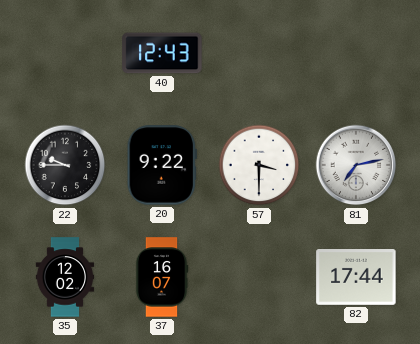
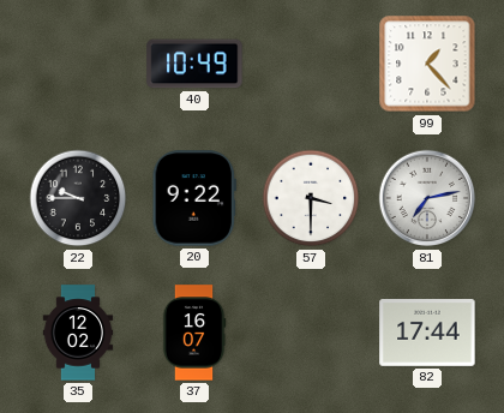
40: 12:43 -> 10:49
99: none -> 1:23
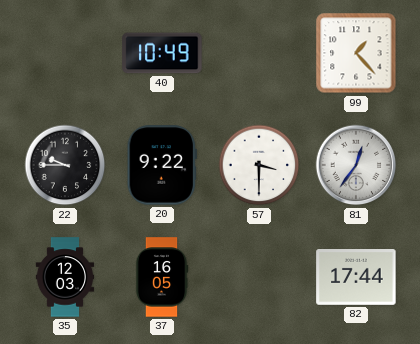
81: 7:13 -> 12:36
35: 12:02 -> 12:03
37: 16:07 -> 16:05
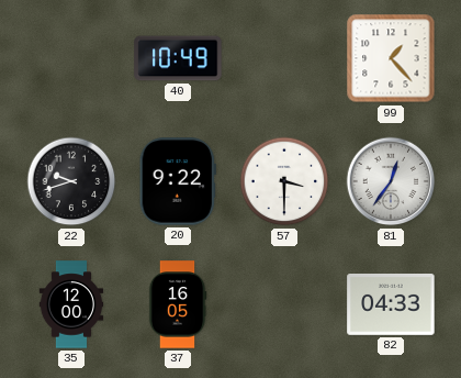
22: 9:45 -> 9:42
35: 12:03 -> 12:00
82: 17:44 -> 04:33
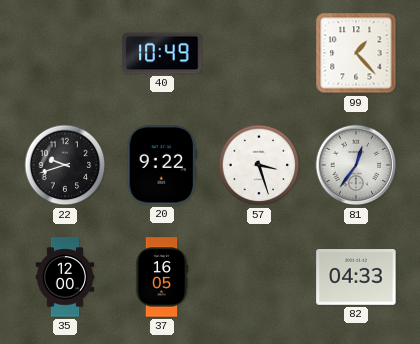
57: 3:30 -> 3:27
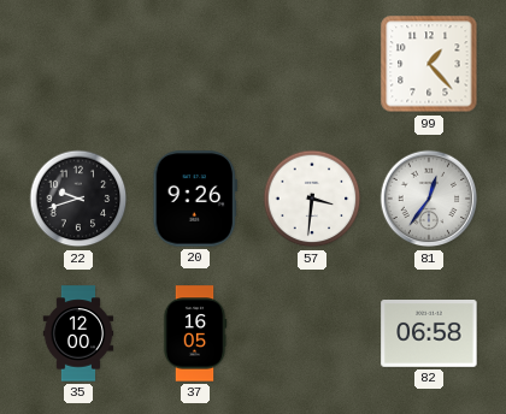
40: 10:49 -> none
20: 9:22 -> 9:26
57: 3:27 -> 3:31
82: 04:33 -> 06:58
